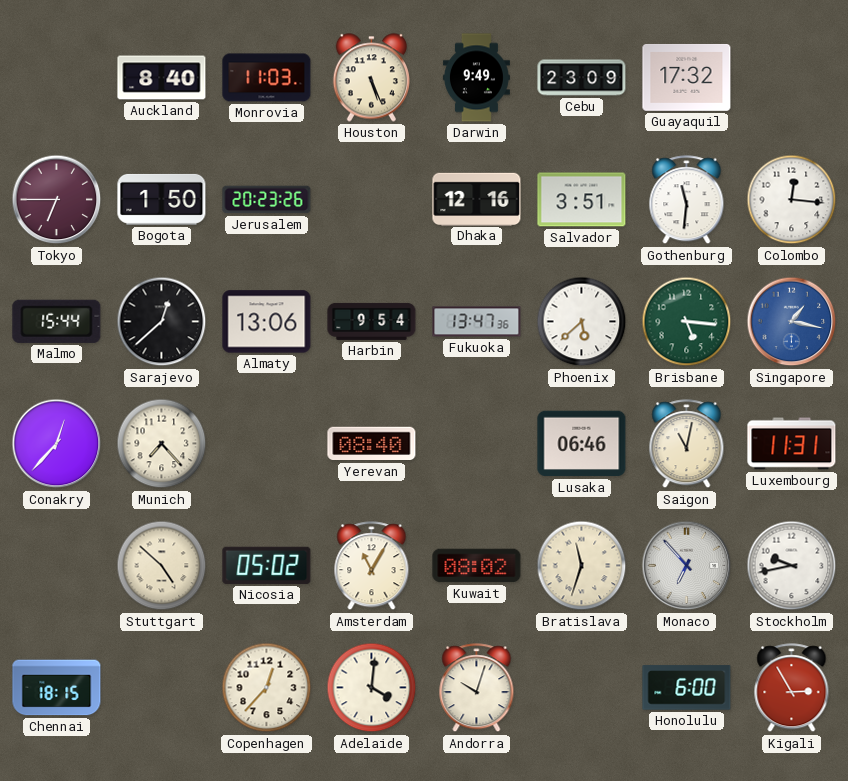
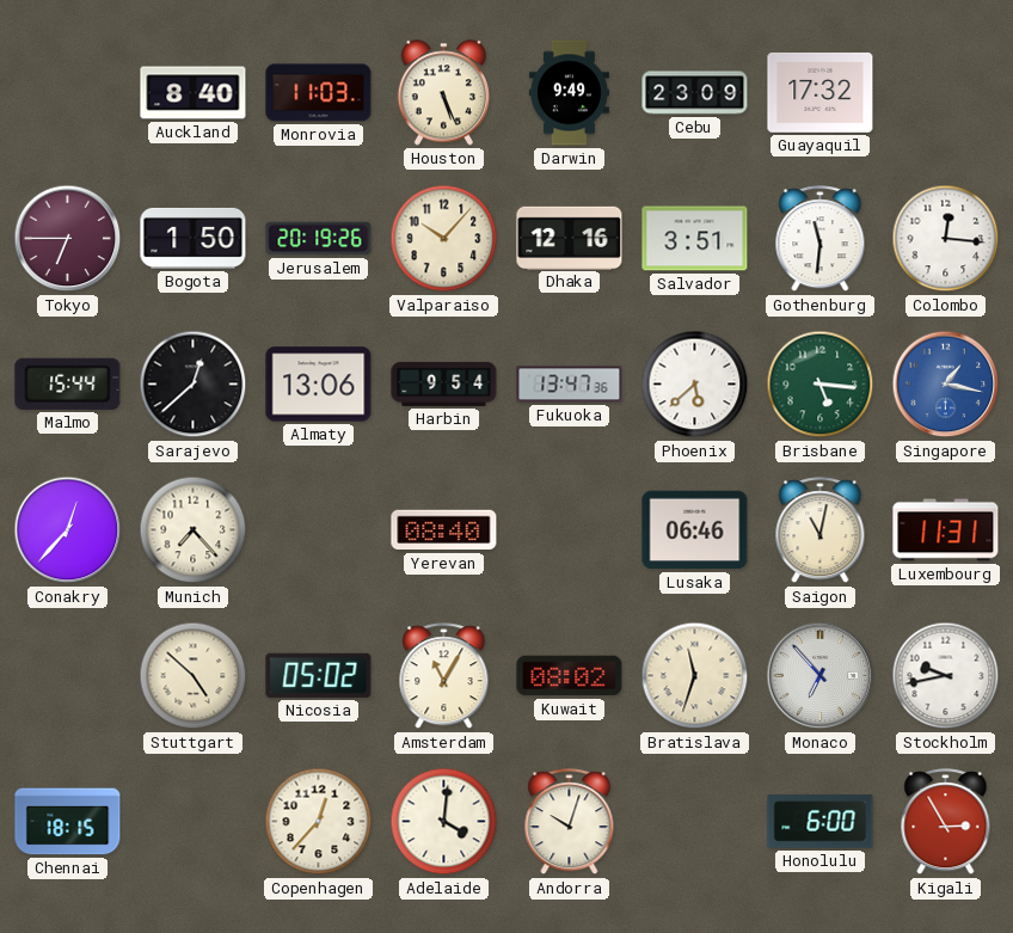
Jerusalem: 20:23 -> 20:19
Valparaiso: none -> 10:07
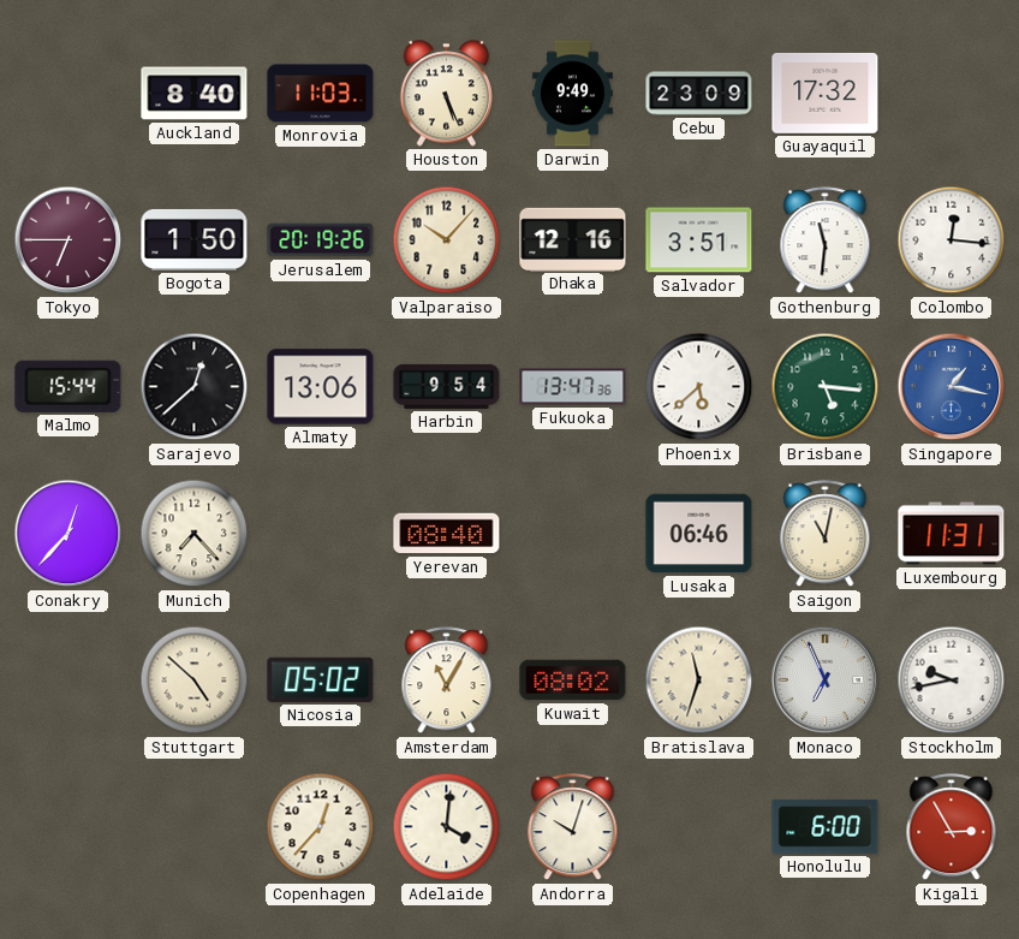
Monaco: 6:53 -> 6:56
Chennai: 18:15 -> none
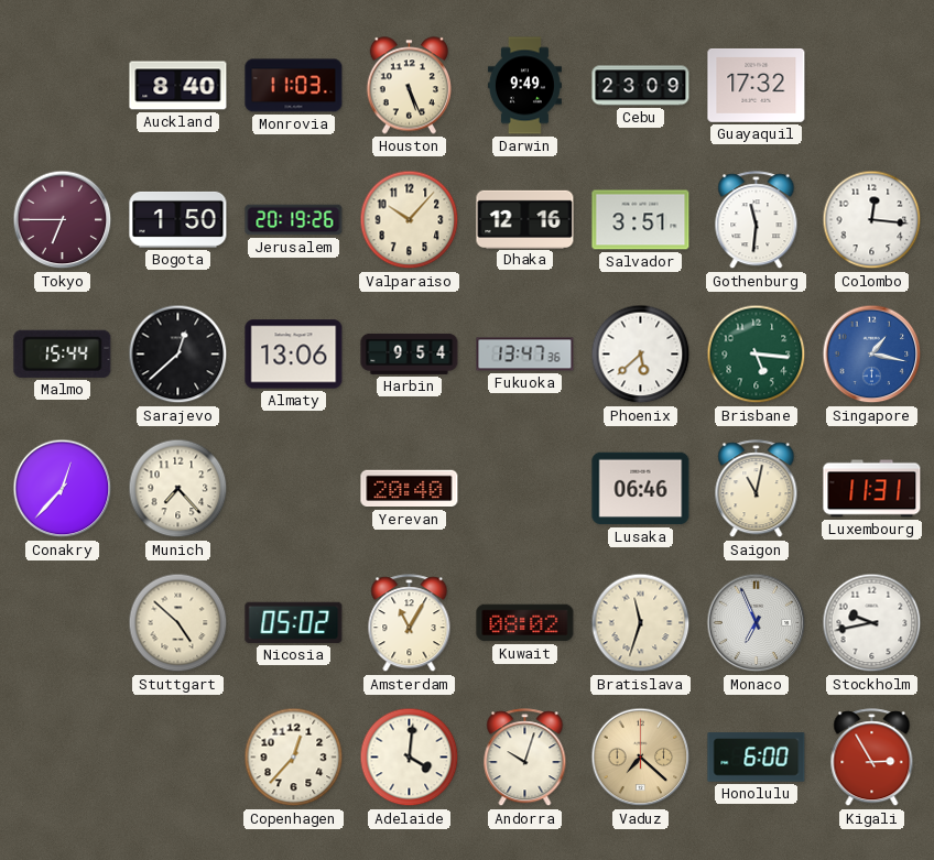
Yerevan: 08:40 -> 20:40
Vaduz: none -> 7:22
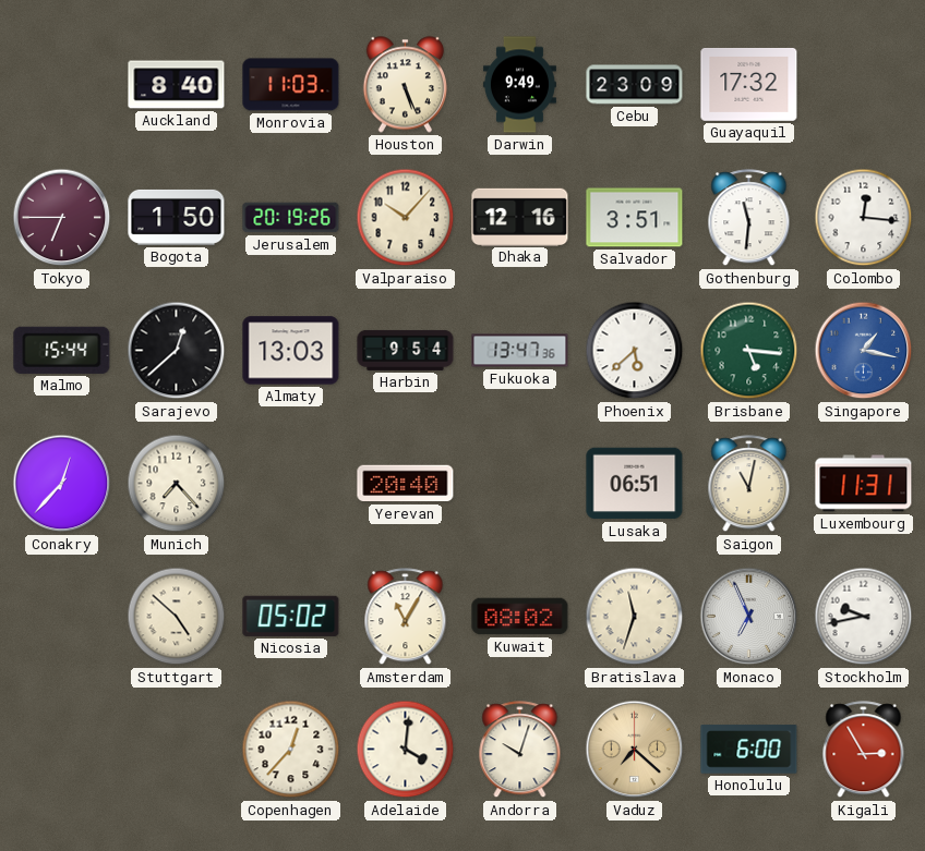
Almaty: 13:06 -> 13:03
Lusaka: 06:46 -> 06:51
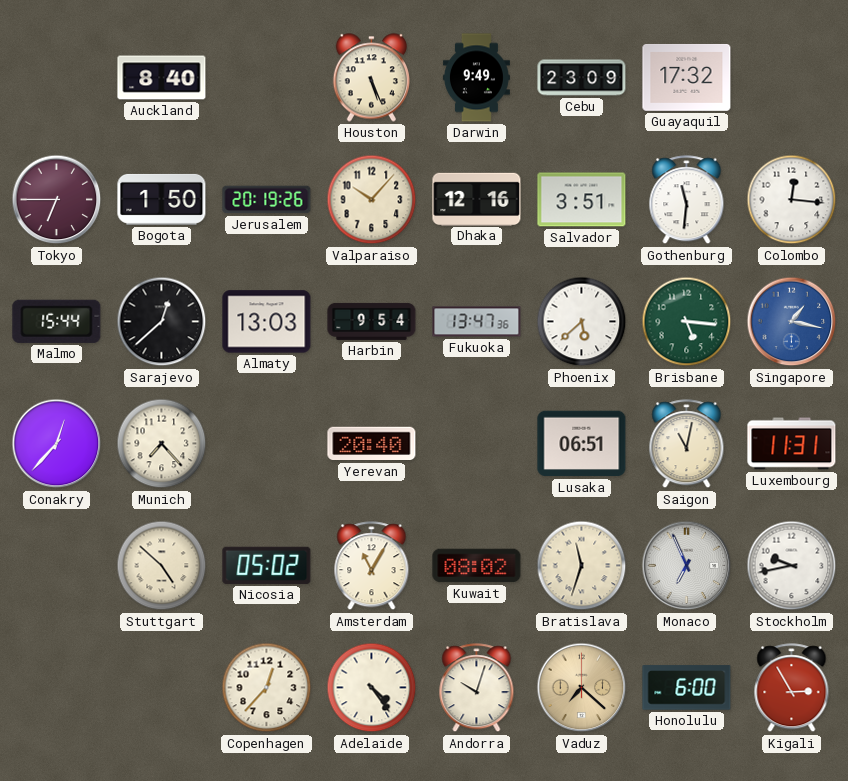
Monrovia: 11:03 -> none
Adelaide: 4:01 -> 4:24
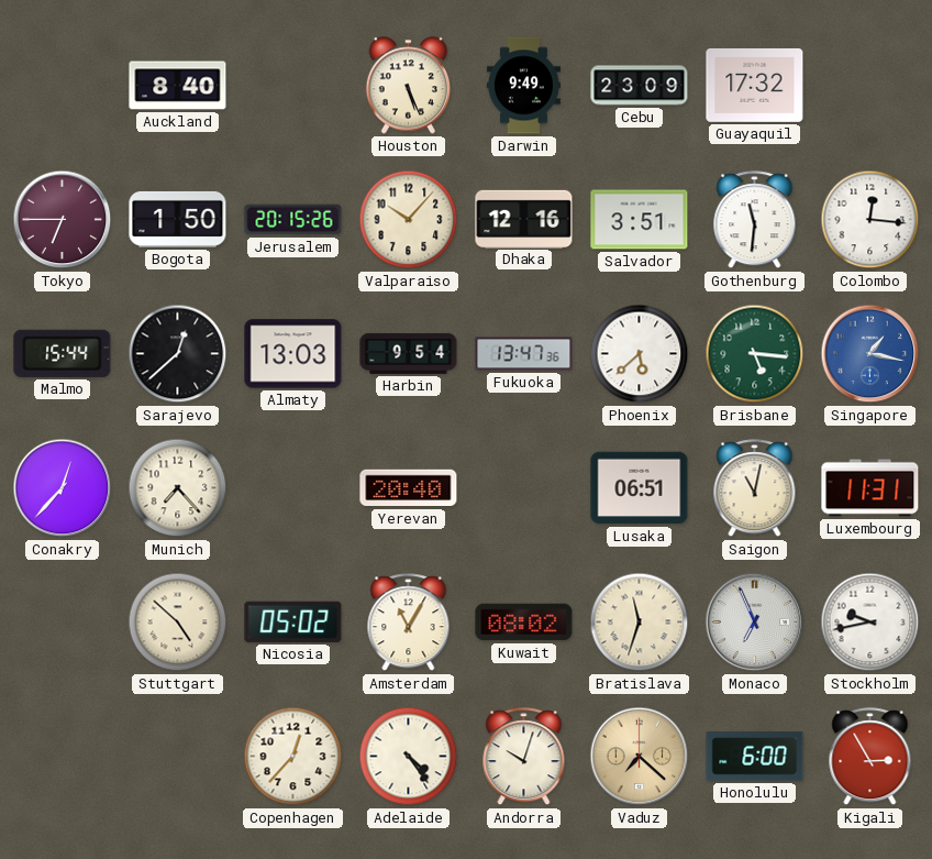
Jerusalem: 20:19 -> 20:15
